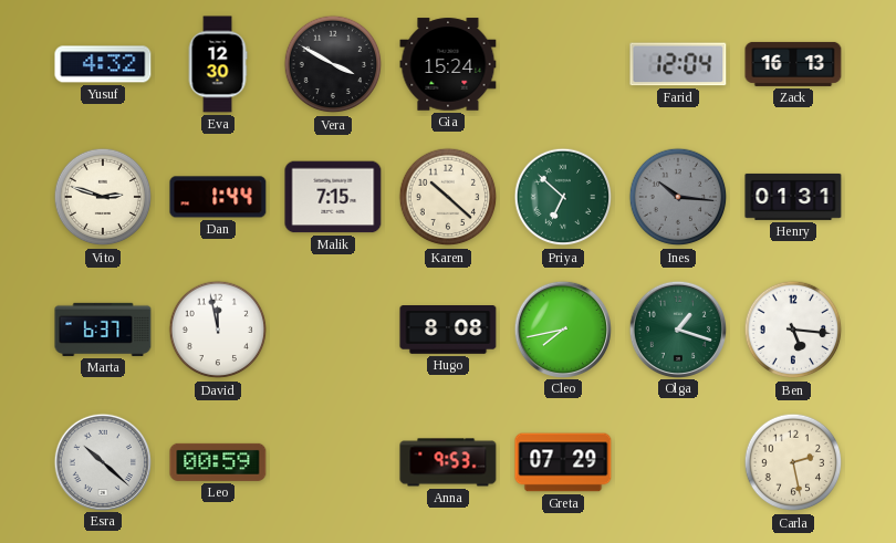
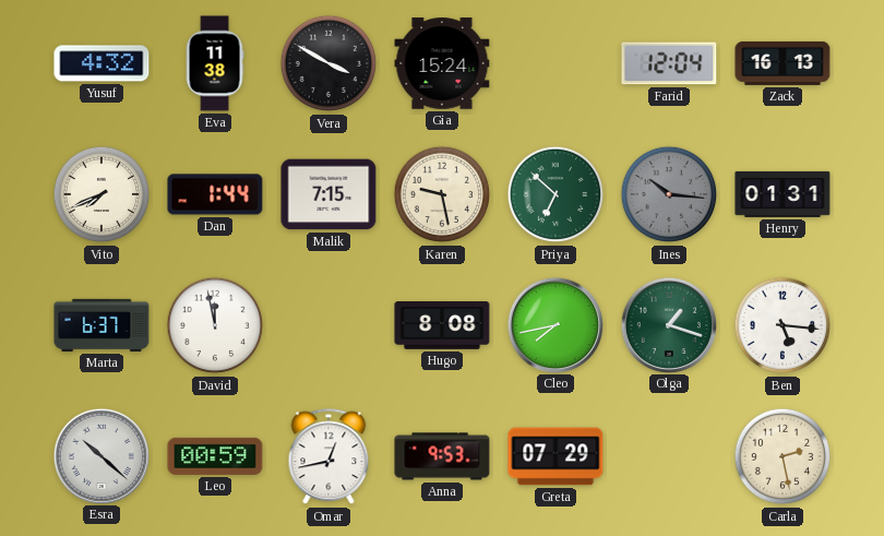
Eva: 12:30 -> 11:38
Vito: 2:48 -> 7:41
Karen: 10:22 -> 9:28
Omar: none -> 12:43
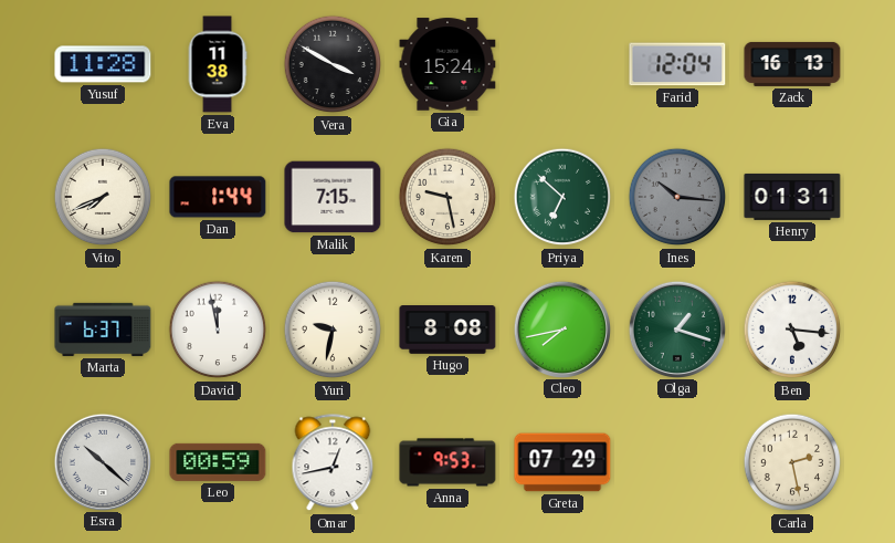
Yusuf: 4:32 -> 11:28
Yuri: none -> 9:32
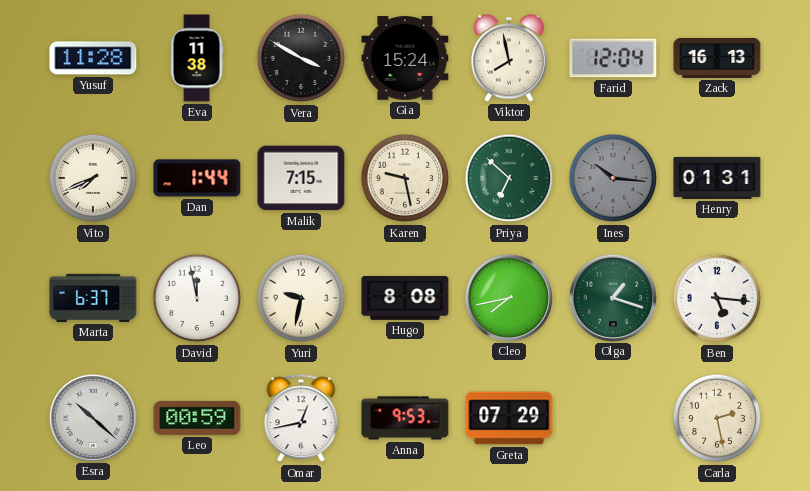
Viktor: none -> 7:58
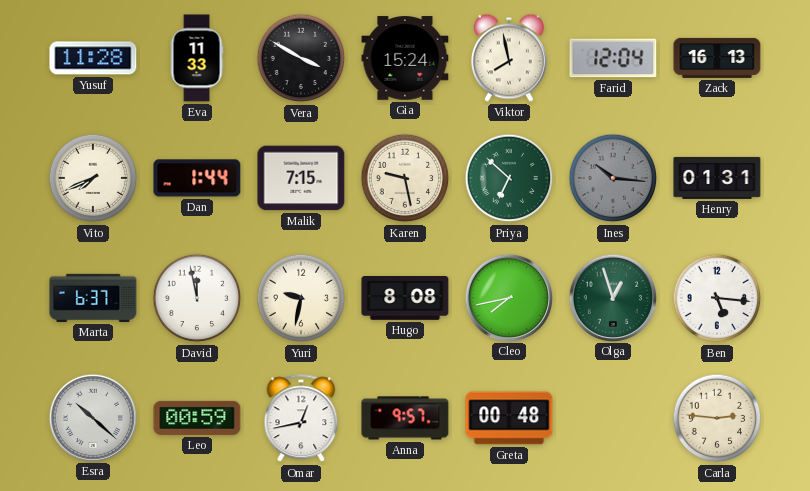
Eva: 11:38 -> 11:33
Olga: 1:18 -> 12:57
Anna: 9:53 -> 9:57
Greta: 07:29 -> 00:48
Carla: 2:28 -> 2:46
